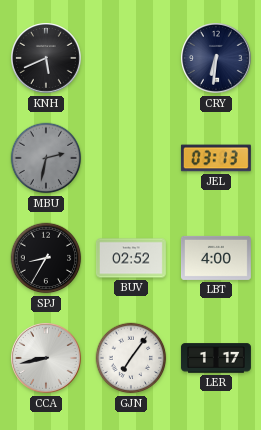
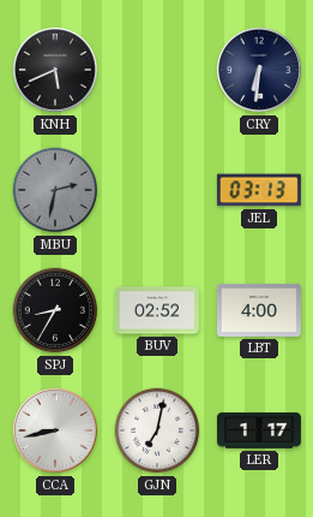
GJN: 7:06 -> 7:02
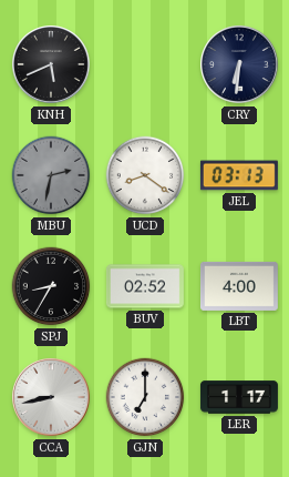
UCD: none -> 8:21
GJN: 7:02 -> 7:00
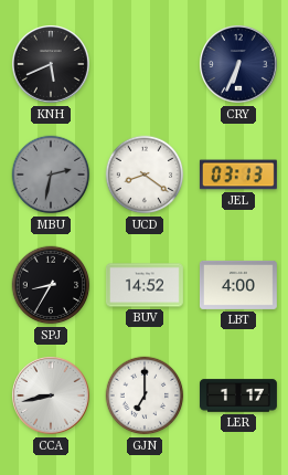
CRY: 6:31 -> 6:34
BUV: 02:52 -> 14:52
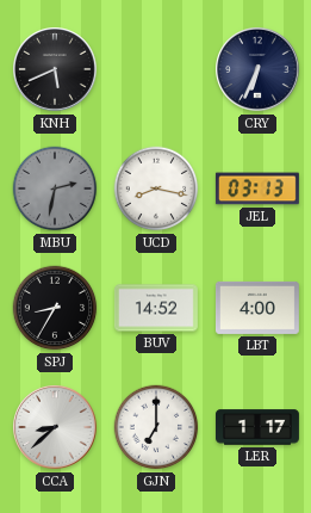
UCD: 8:21 -> 8:17
CCA: 8:43 -> 8:38
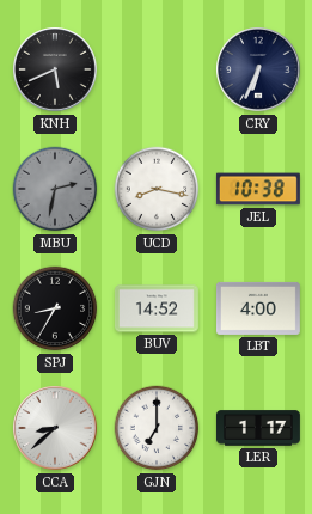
JEL: 03:13 -> 10:38
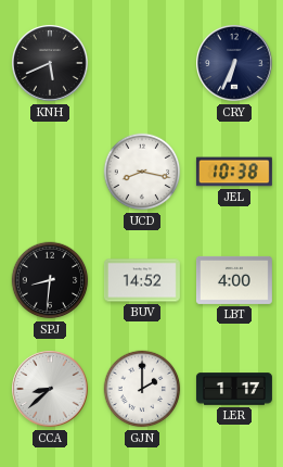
MBU: 2:32 -> none
SPJ: 8:35 -> 8:31
GJN: 7:00 -> 2:00
